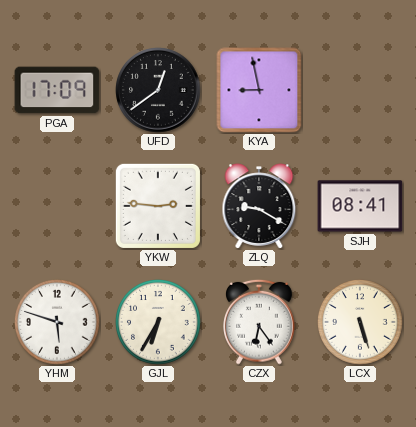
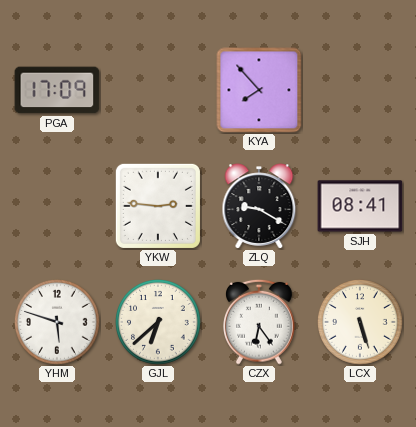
UFD: 12:39 -> none
KYA: 8:58 -> 7:53
GJL: 6:35 -> 6:38
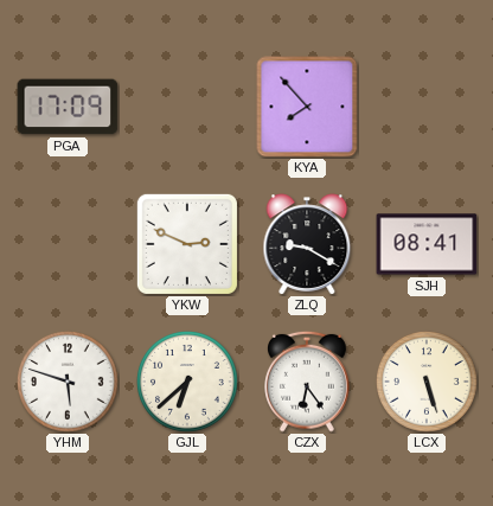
YKW: 2:46 -> 2:49
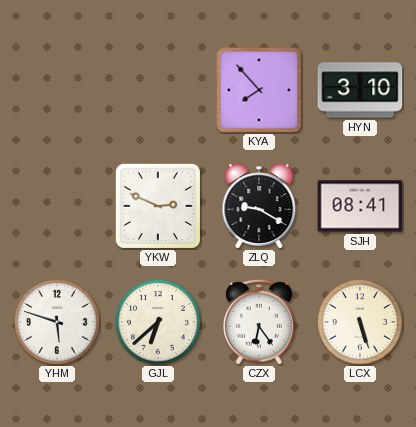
PGA: 17:09 -> none
HYN: none -> 3:10
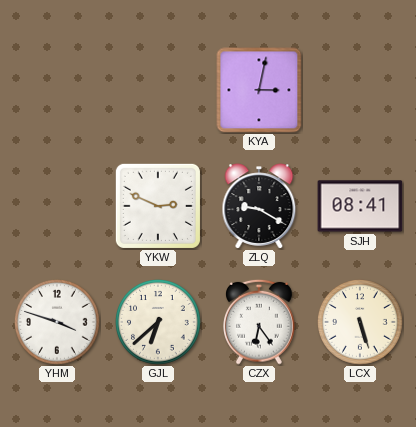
KYA: 7:53 -> 3:02
HYN: 3:10 -> none
YHM: 5:48 -> 3:48
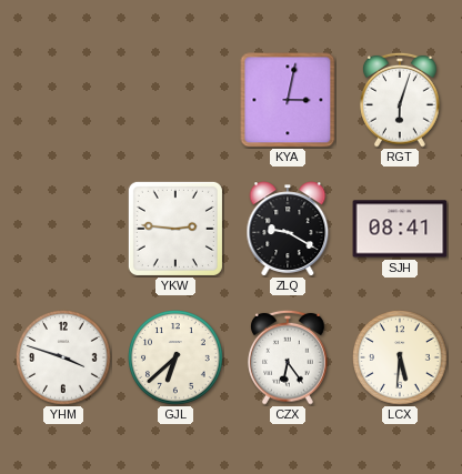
RGT: none -> 6:03
YKW: 2:49 -> 2:46
LCX: 5:27 -> 5:31
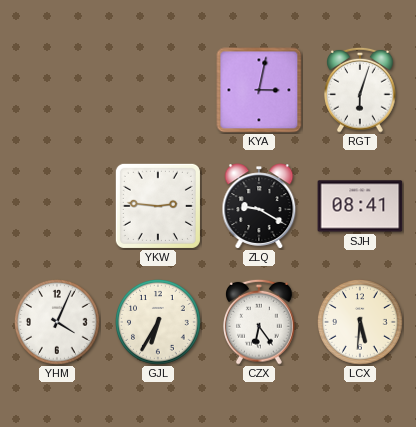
YHM: 3:48 -> 4:04
GJL: 6:38 -> 6:35
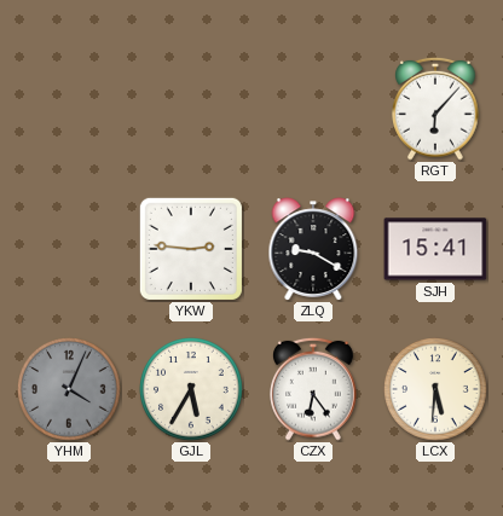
KYA: 3:02 -> none
RGT: 6:03 -> 6:07
SJH: 08:41 -> 15:41
YHM dial: white -> grey
GJL: 6:35 -> 5:35
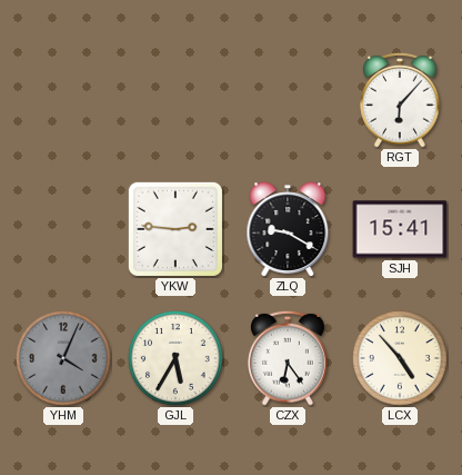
LCX: 5:31 -> 4:53
